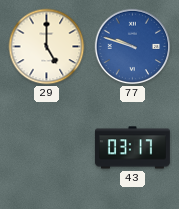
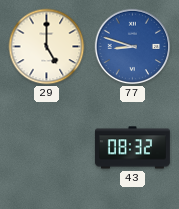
77: 9:48 -> 8:48
43: 03:17 -> 08:32
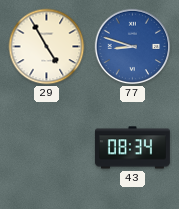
29: 5:00 -> 4:55
43: 08:32 -> 08:34
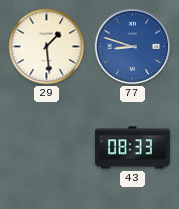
29: 4:55 -> 1:29
43: 08:34 -> 08:33
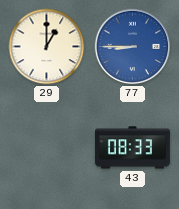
29: 1:29 -> 1:00
77: 8:48 -> 8:45
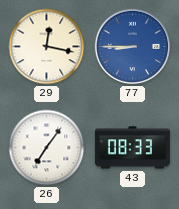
29: 1:00 -> 12:17
26: none -> 7:06
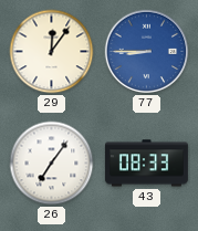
29: 12:17 -> 12:06
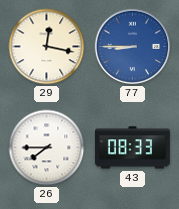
29: 12:06 -> 12:17
26: 7:06 -> 7:45
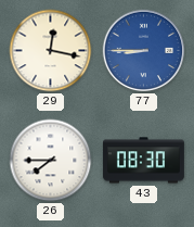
43: 08:33 -> 08:30
